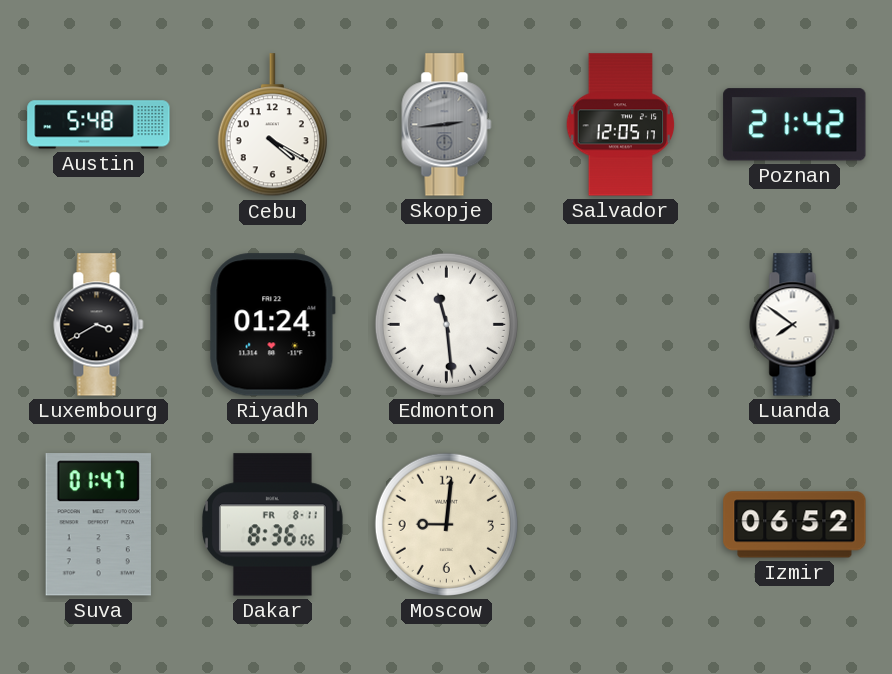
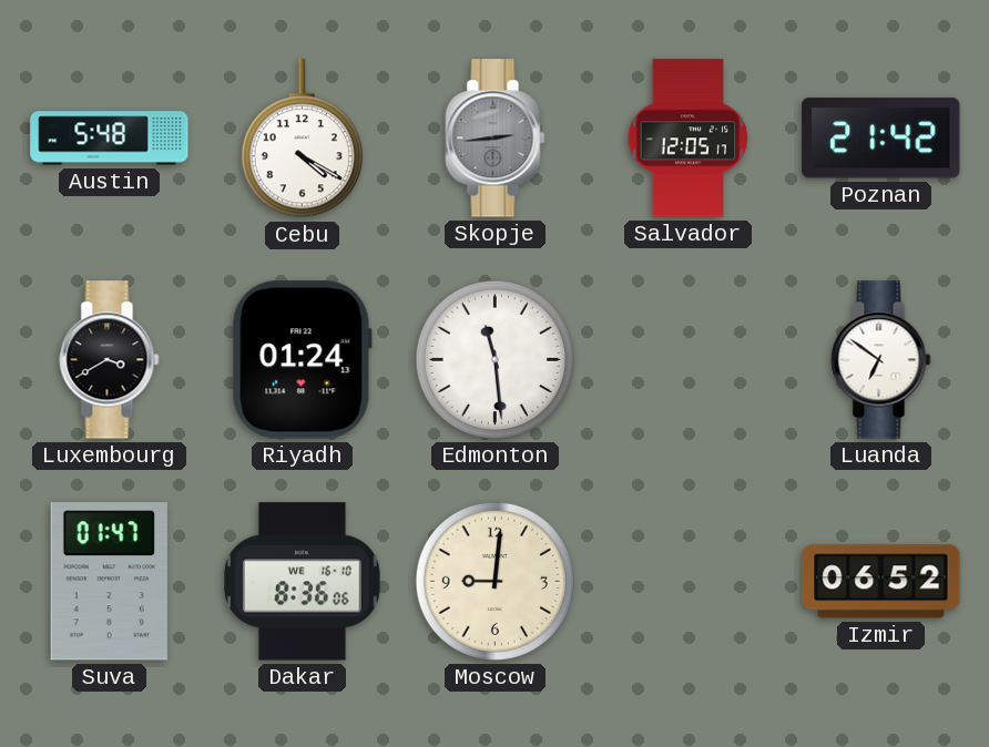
Luanda: 7:51 -> 6:51
Dakar date: FR 8-11 -> WE 16-10
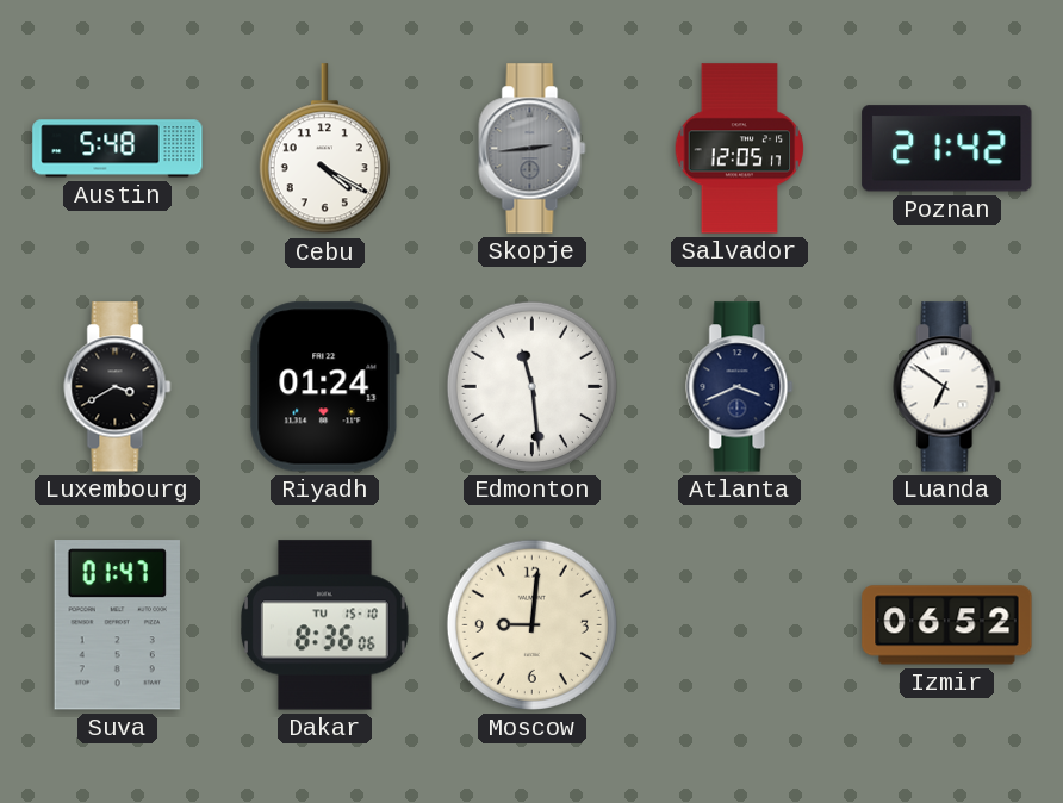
Atlanta: none -> 3:41
Dakar date: WE 16-10 -> TU 15-10
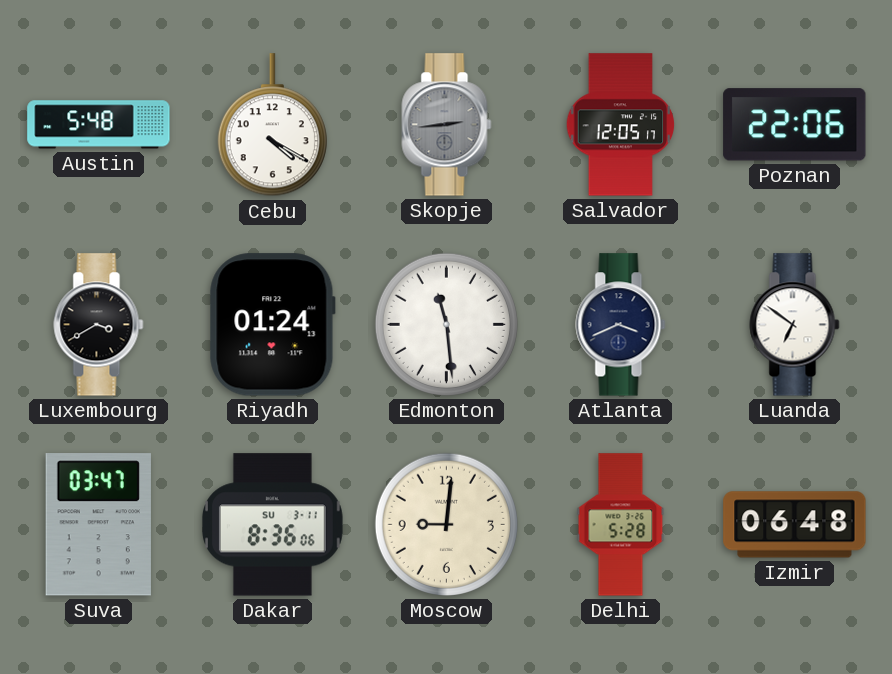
Poznan: 21:42 -> 22:06
Suva: 01:47 -> 03:47
Dakar date: TU 15-10 -> SU 3-11
Delhi: none -> 5:28
Izmir: 06:52 -> 06:48
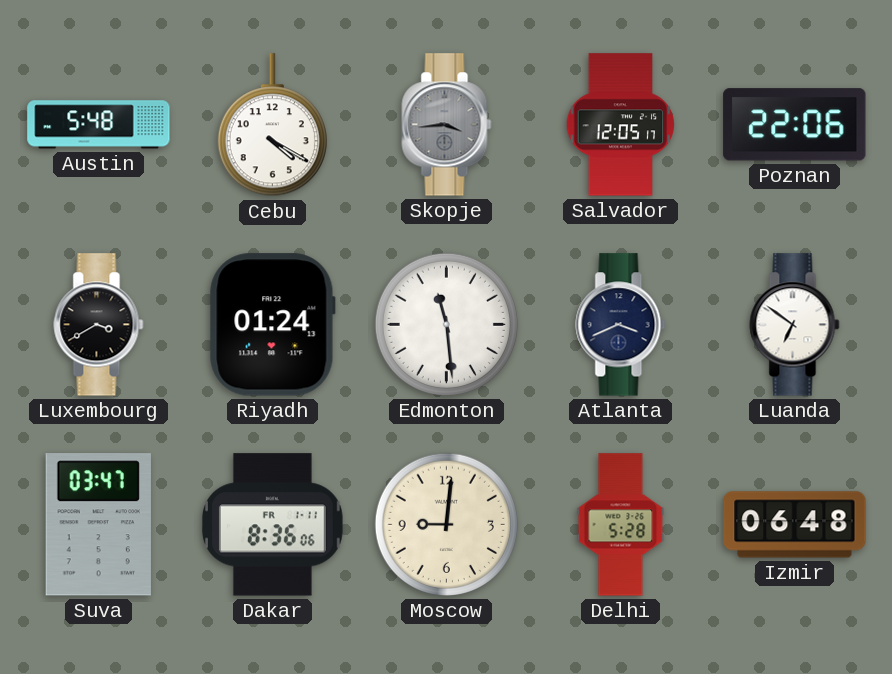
Skopje: 2:44 -> 3:44
Dakar date: SU 3-11 -> FR 1-11
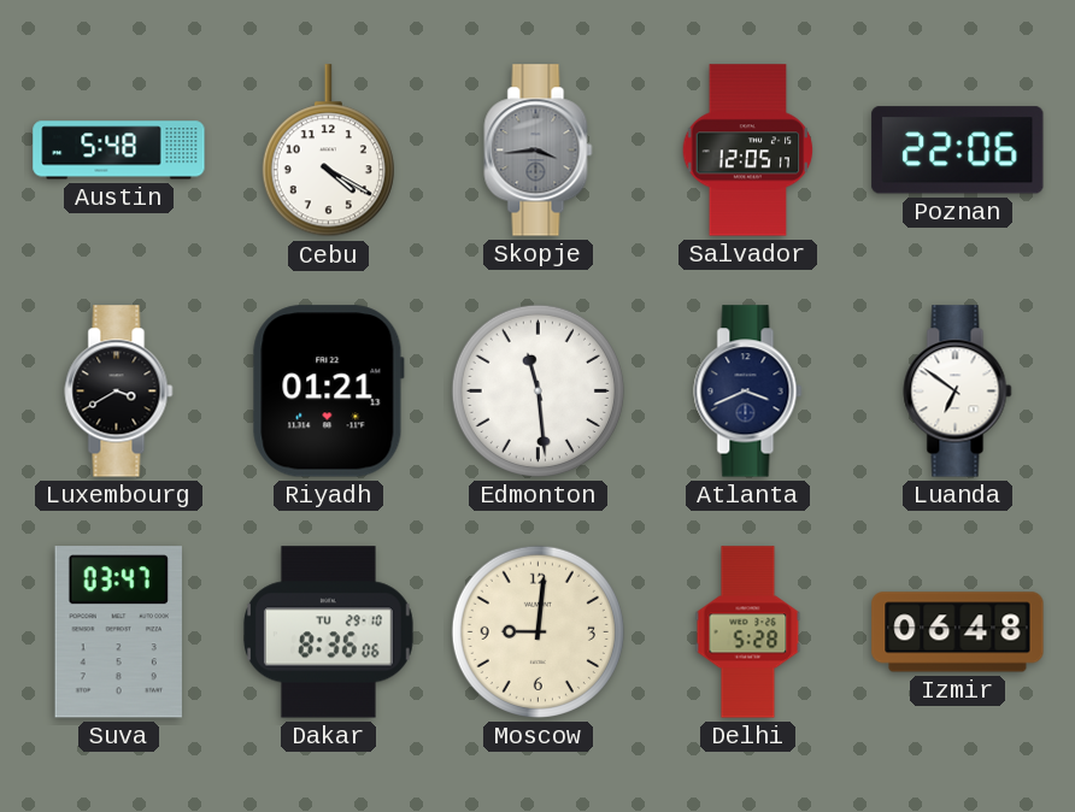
Riyadh: 01:24 -> 01:21
Dakar date: FR 1-11 -> TU 29-10
